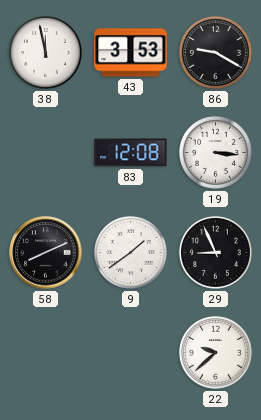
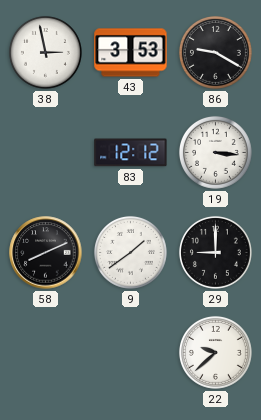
38: 11:58 -> 2:58
83: 12:08 -> 12:12
29: 8:56 -> 9:00
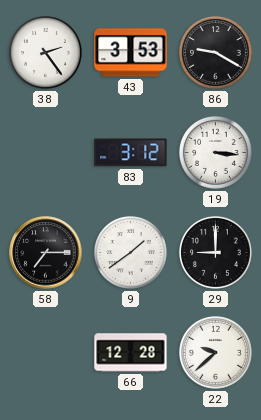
38: 2:58 -> 2:24
83: 12:12 -> 3:12
58: 8:11 -> 7:15
66: none -> 12:28
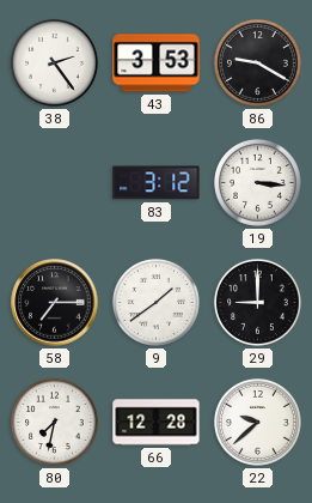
80: none -> 7:32
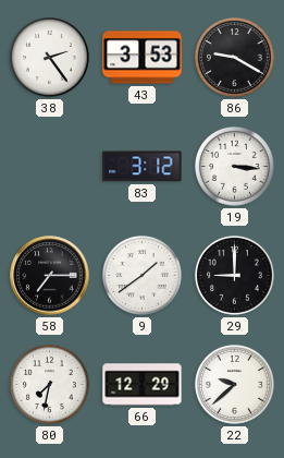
66: 12:28 -> 12:29
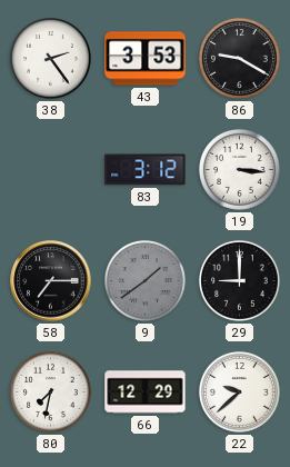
9 dial: white -> grey
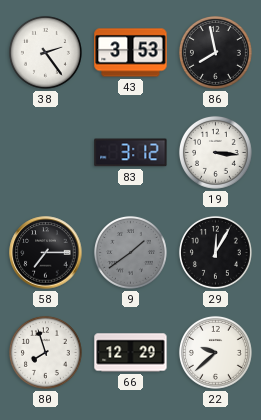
86: 9:20 -> 7:58
29: 9:00 -> 12:05
80: 7:32 -> 7:57
